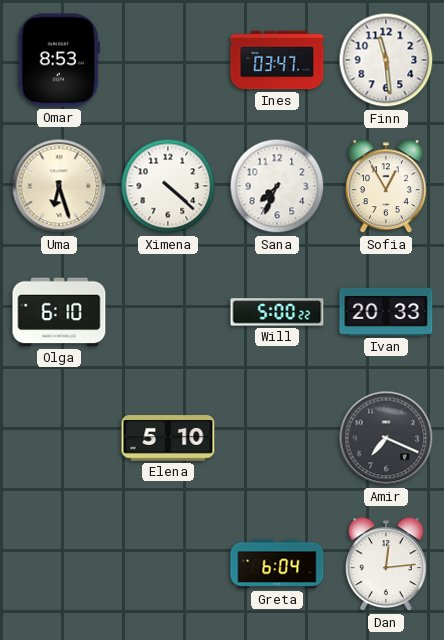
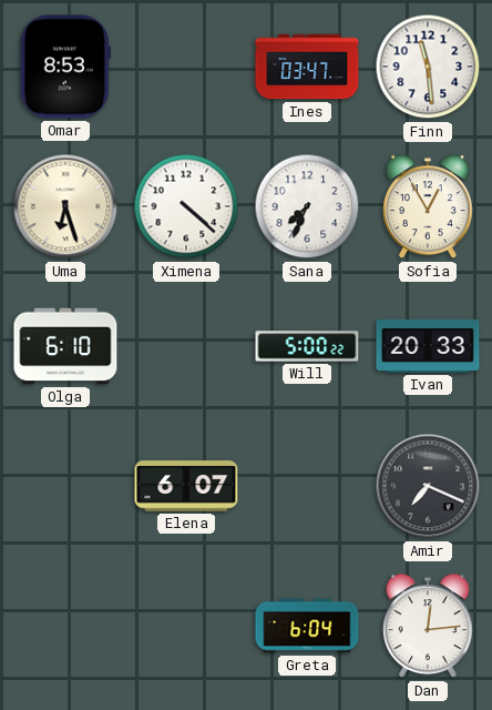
Elena: 5:10 -> 6:07
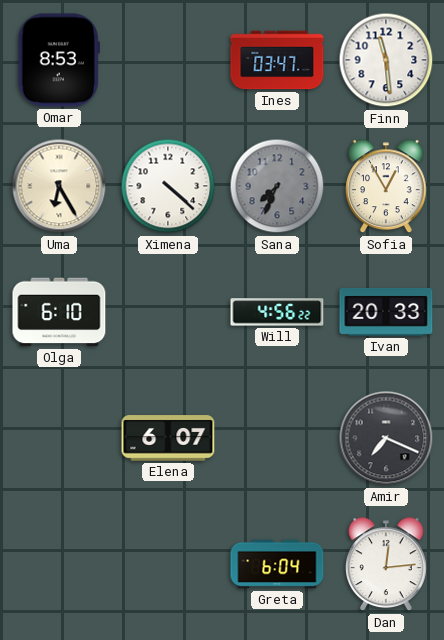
Uma: 6:27 -> 6:25
Sana dial: white -> grey
Will: 5:00 -> 4:56
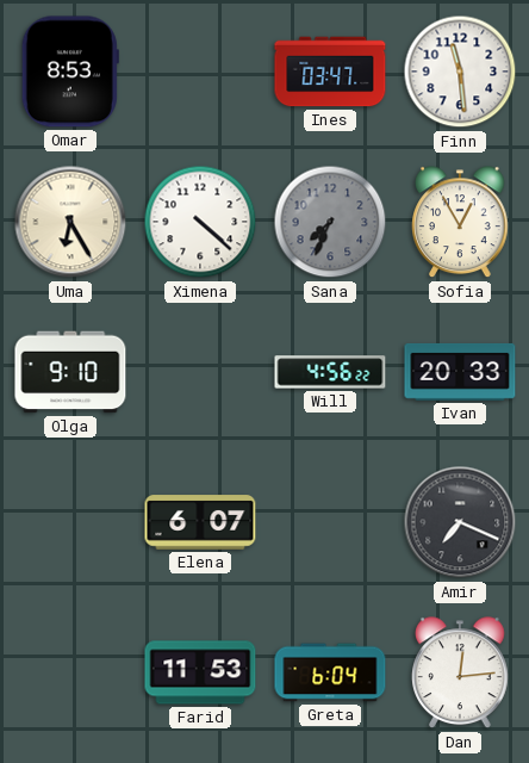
Olga: 6:10 -> 9:10
Farid: none -> 11:53
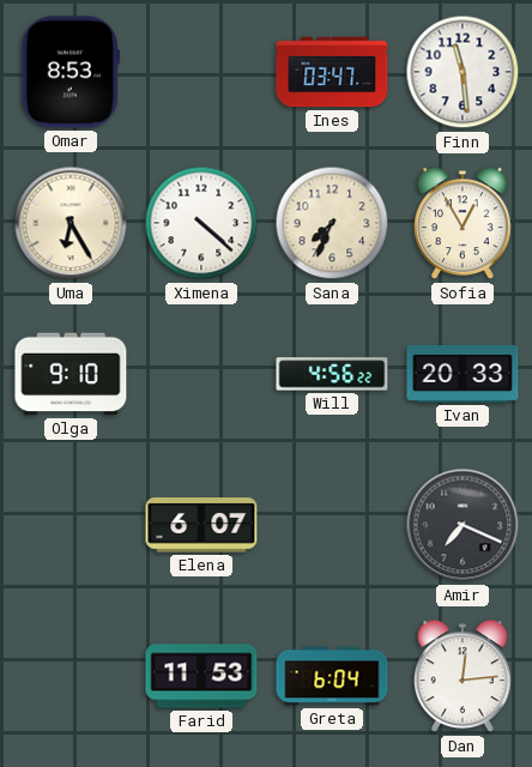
Sana dial: grey -> cream
